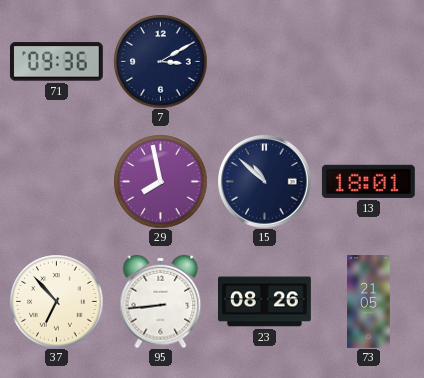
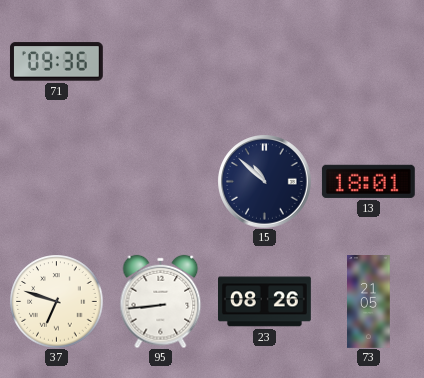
7: 3:10 -> none
29: 7:58 -> none
37: 6:53 -> 6:48
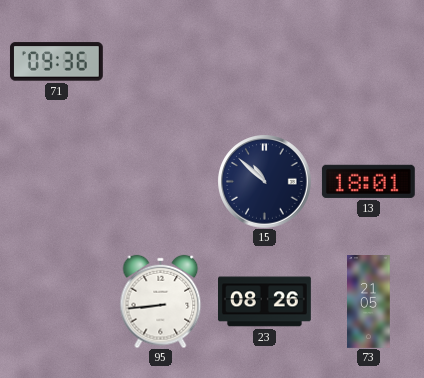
37: 6:48 -> none
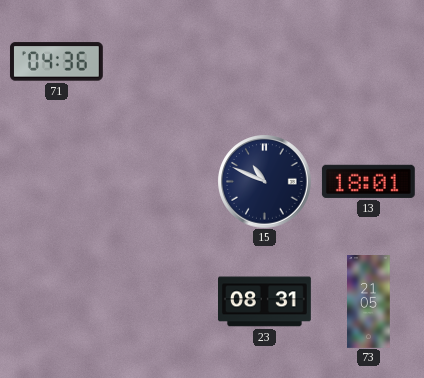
71: 09:36 -> 04:36
15: 10:52 -> 10:49
95: 8:44 -> none
23: 08:26 -> 08:31
